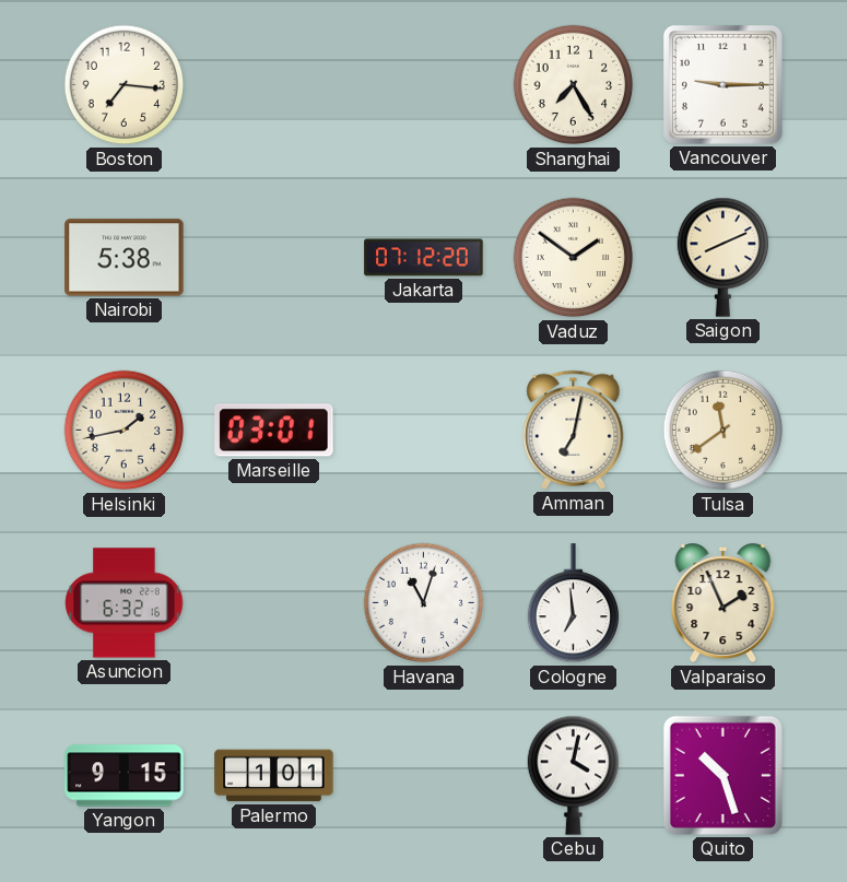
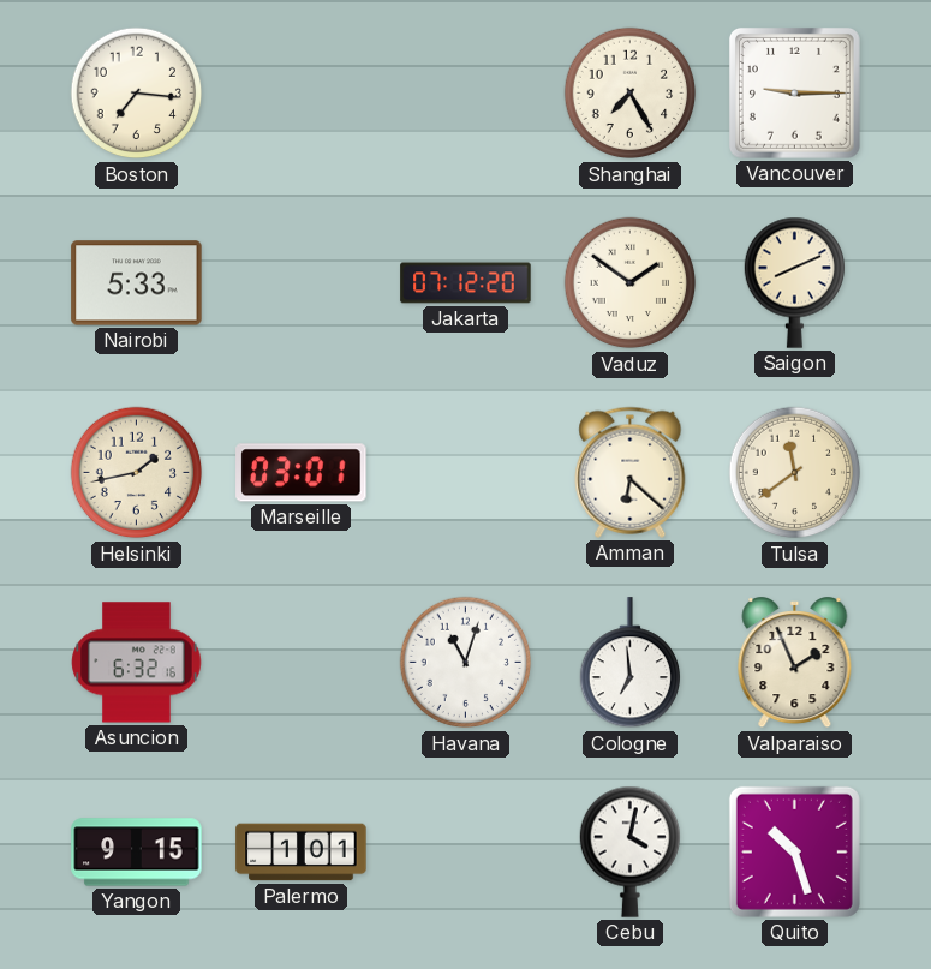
Nairobi: 5:38 -> 5:33
Amman: 7:02 -> 6:22
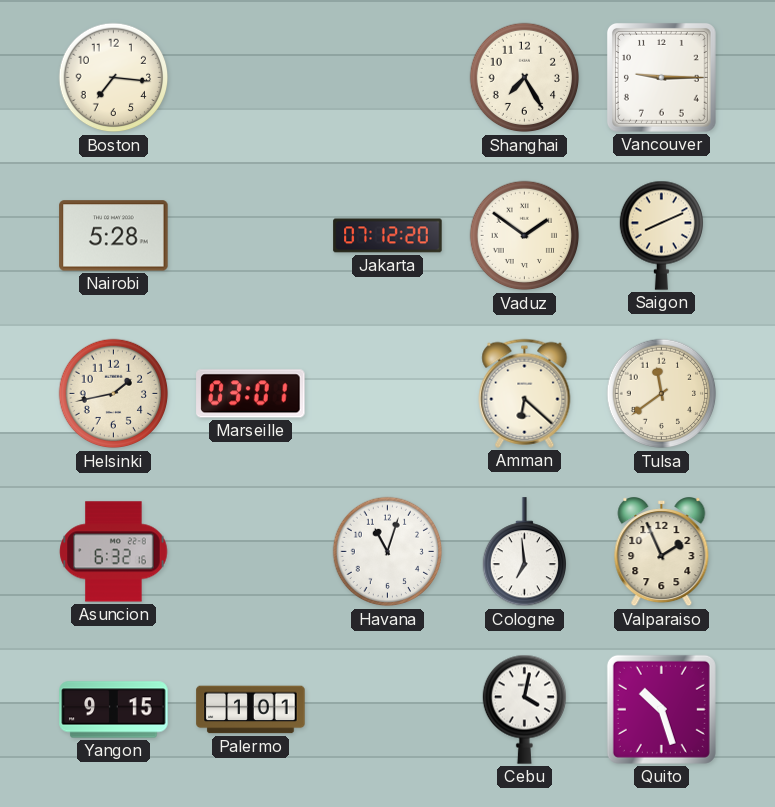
Nairobi: 5:33 -> 5:28
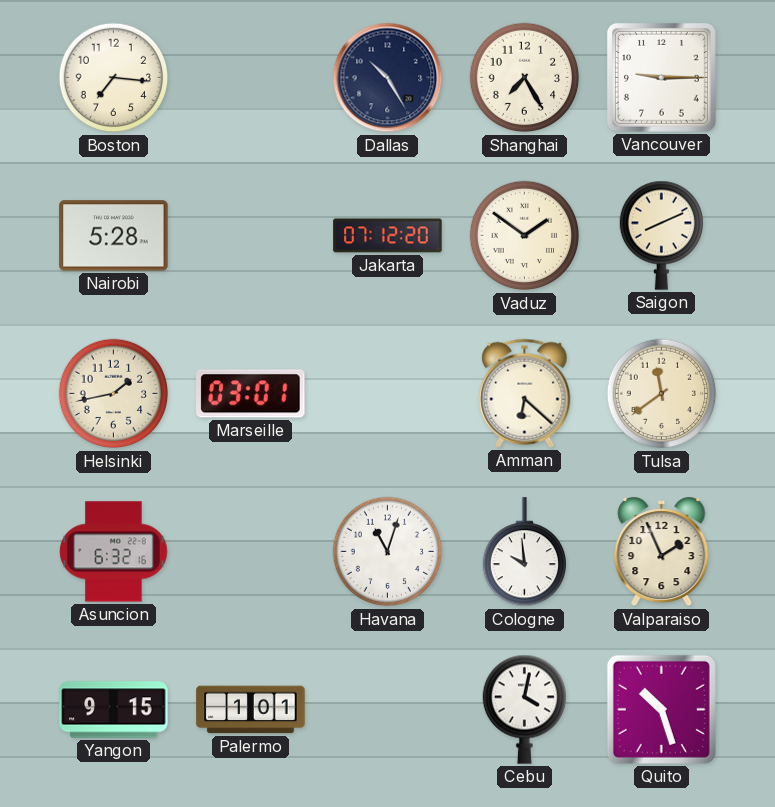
Dallas: none -> 10:25
Cologne: 6:59 -> 9:59
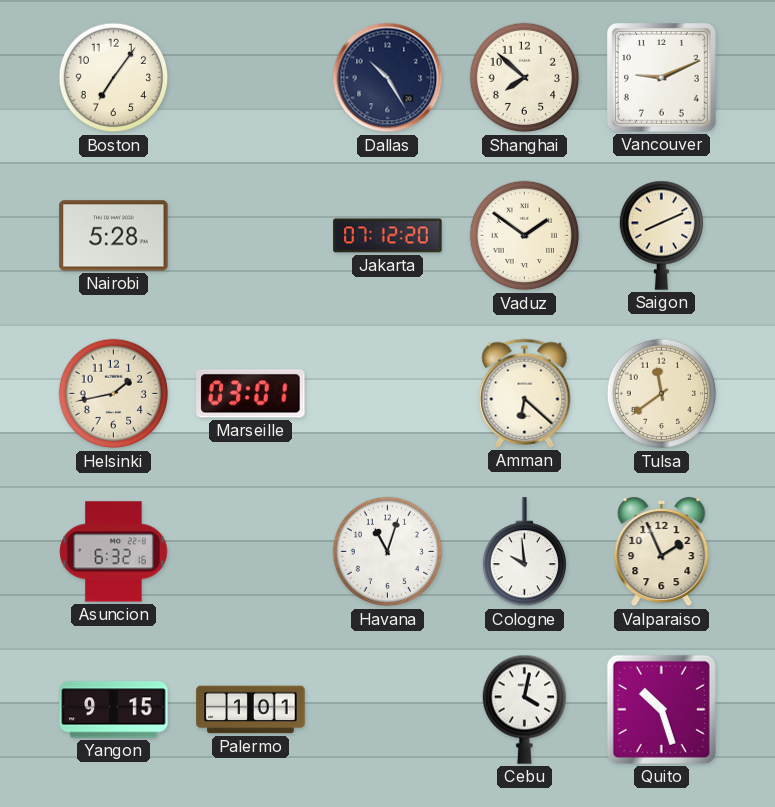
Boston: 7:16 -> 7:06
Shanghai: 7:25 -> 7:52
Vancouver: 9:15 -> 9:11
